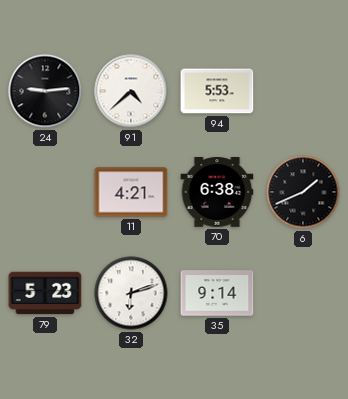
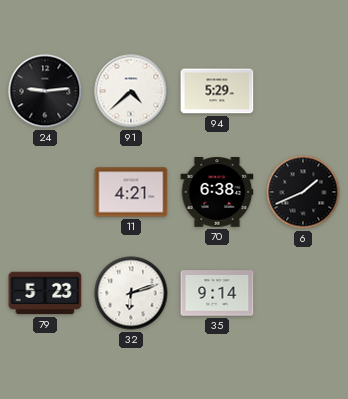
94: 5:53 -> 5:29
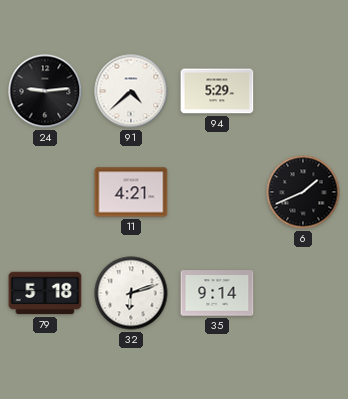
70: 6:38 -> none
79: 5:23 -> 5:18
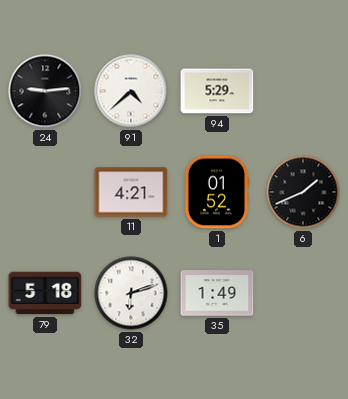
1: none -> 01:52
35: 9:14 -> 1:49
